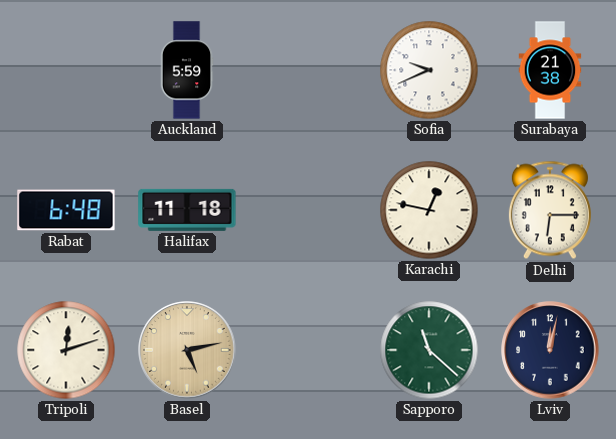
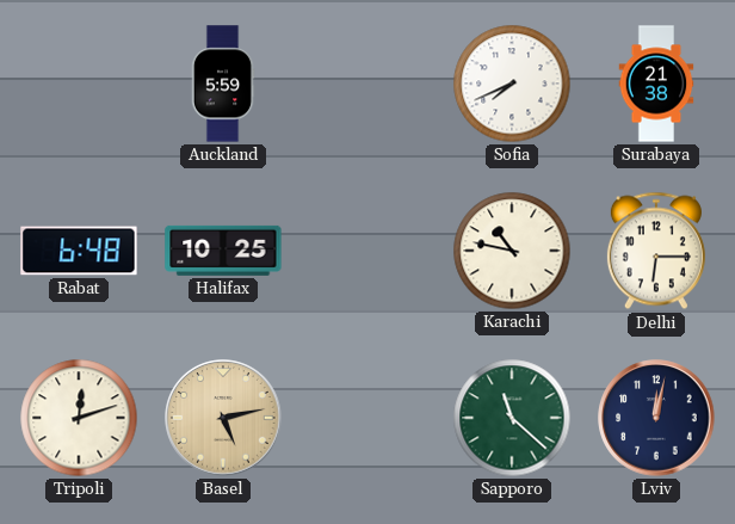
Sofia: 9:41 -> 7:41
Halifax: 11:18 -> 10:25
Karachi: 12:47 -> 10:47
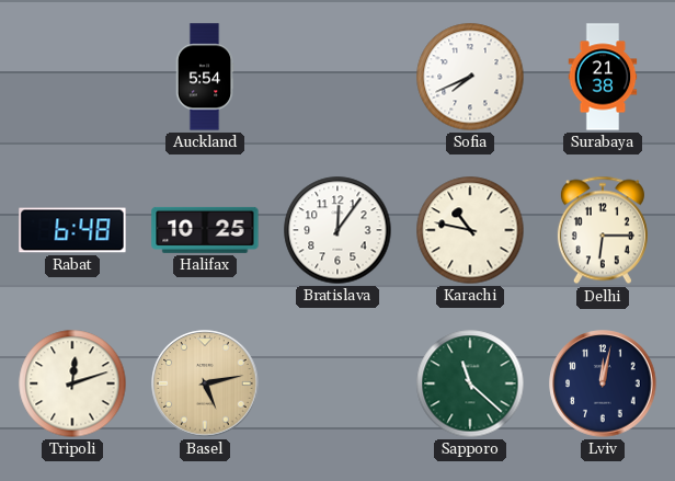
Auckland: 5:59 -> 5:54
Bratislava: none -> 12:06
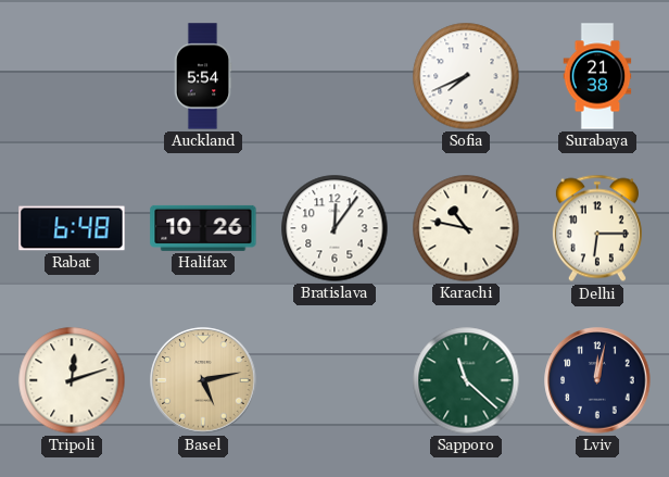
Halifax: 10:25 -> 10:26
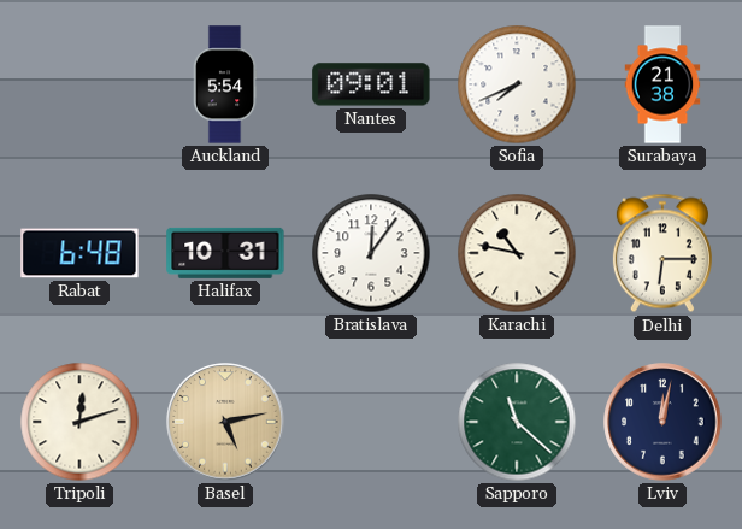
Nantes: none -> 09:01
Halifax: 10:26 -> 10:31
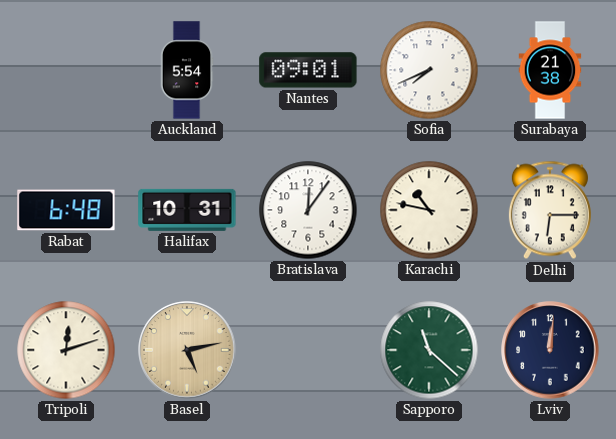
Lviv: 12:02 -> 12:01
